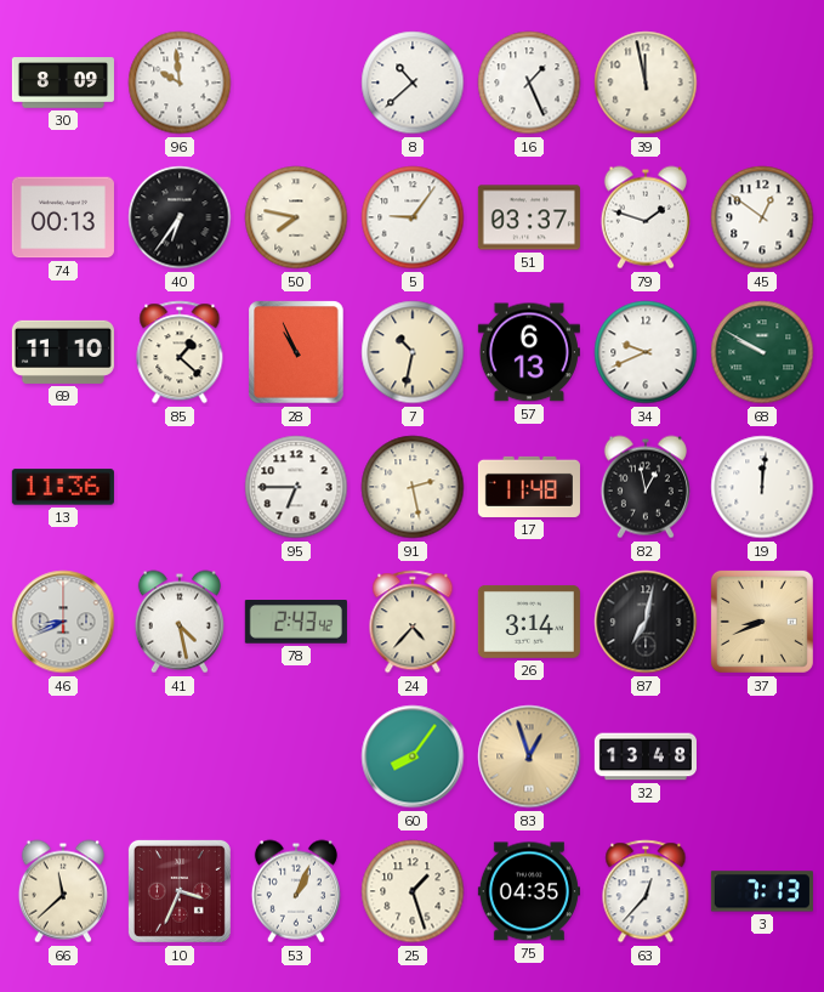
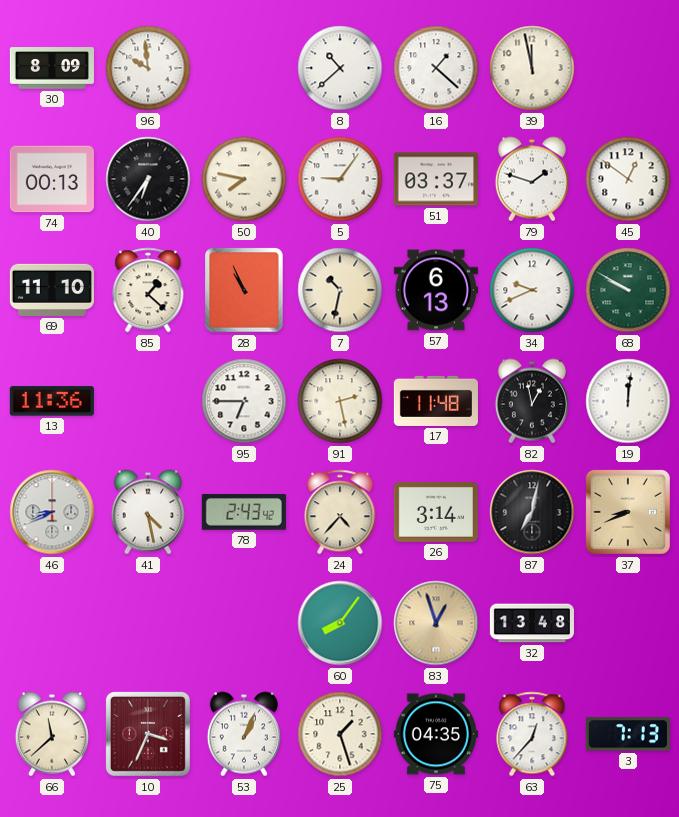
16: 1:26 -> 1:22
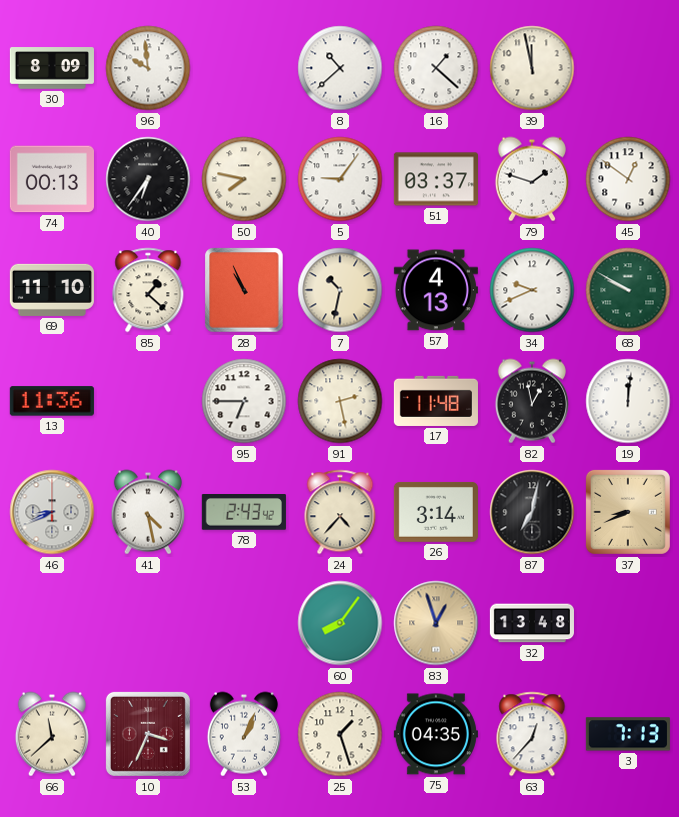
57: 6:13 -> 4:13
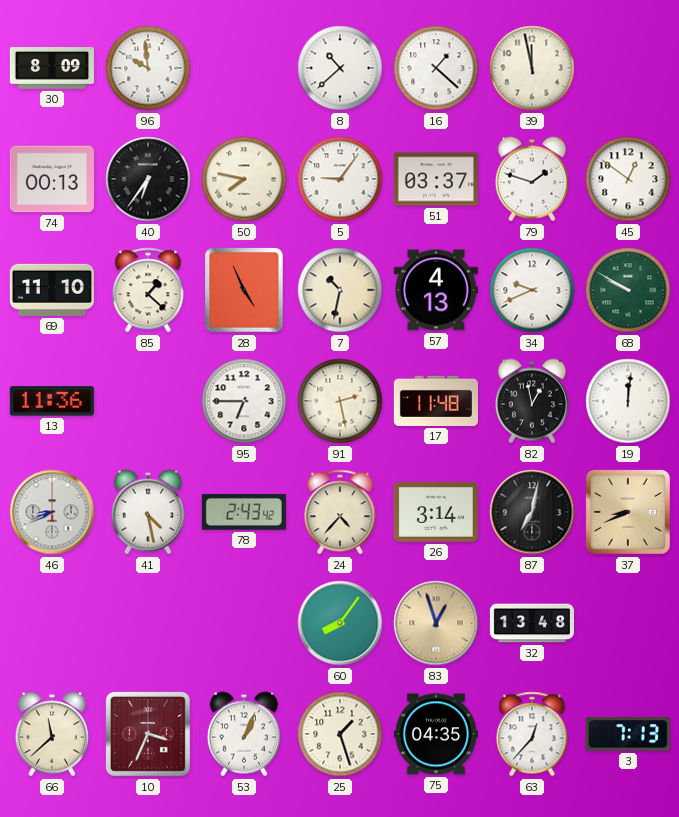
28: 10:56 -> 4:56
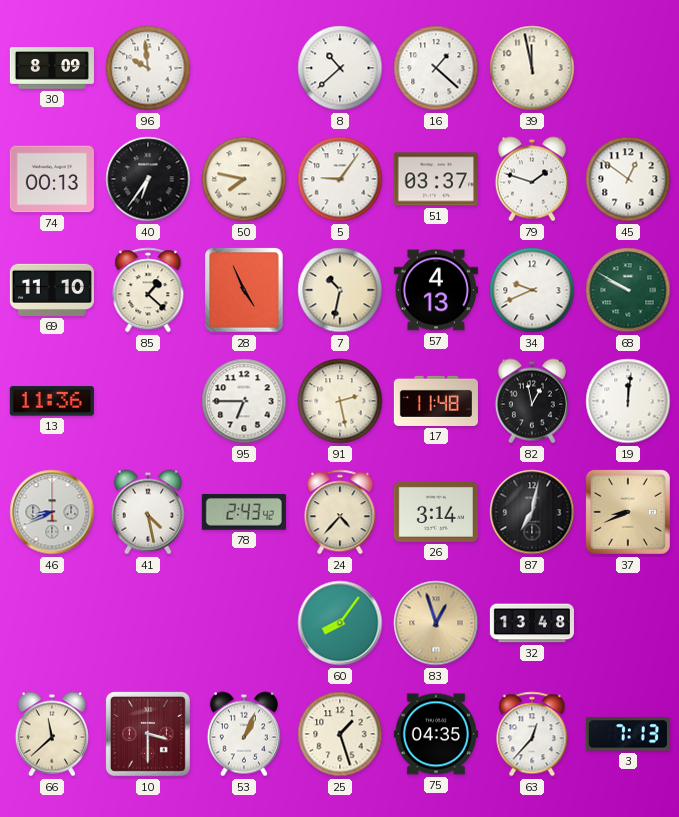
10: 3:34 -> 3:30
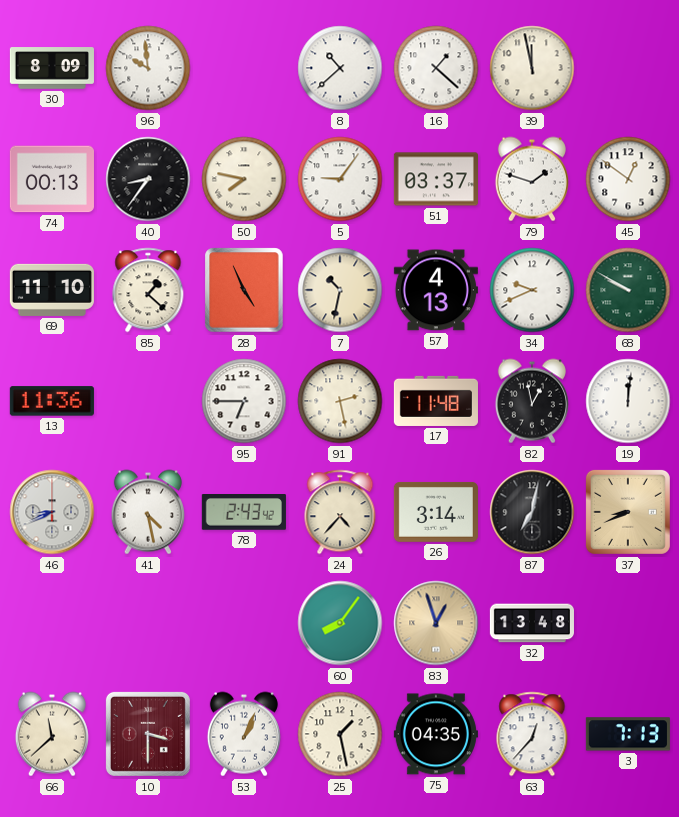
40: 6:36 -> 8:36
25: 1:27 -> 1:28
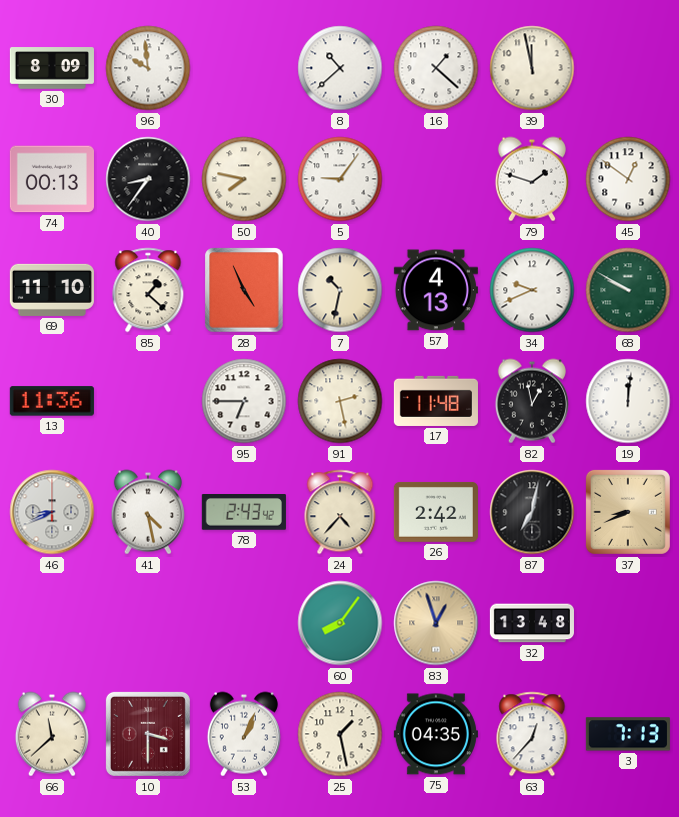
51: 03:37 -> none
26: 3:14 -> 2:42
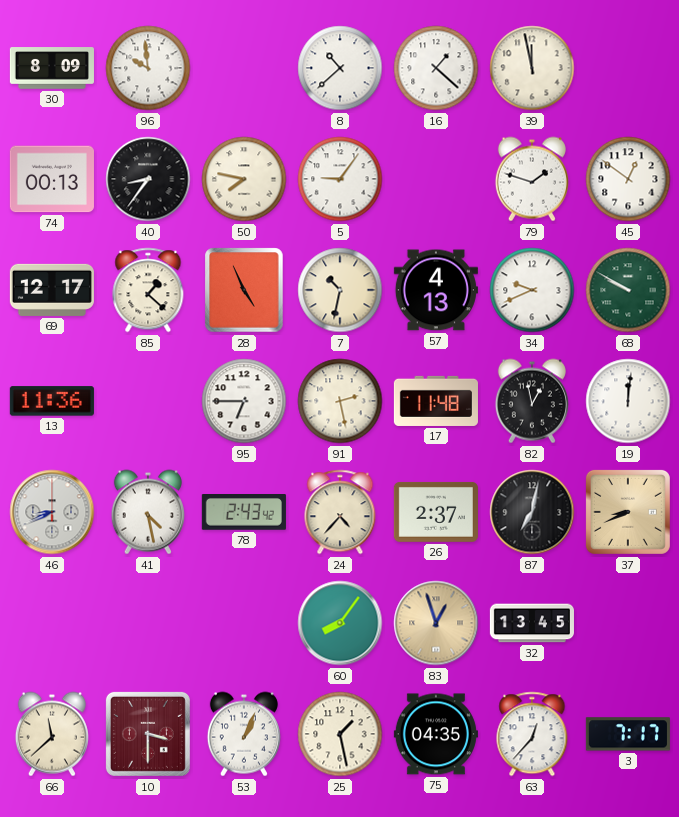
69: 11:10 -> 12:17
26: 2:42 -> 2:37
32: 13:48 -> 13:45
3: 7:13 -> 7:17
